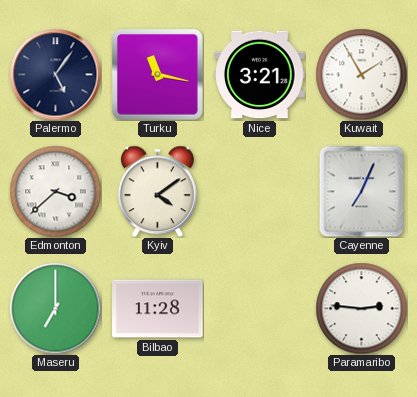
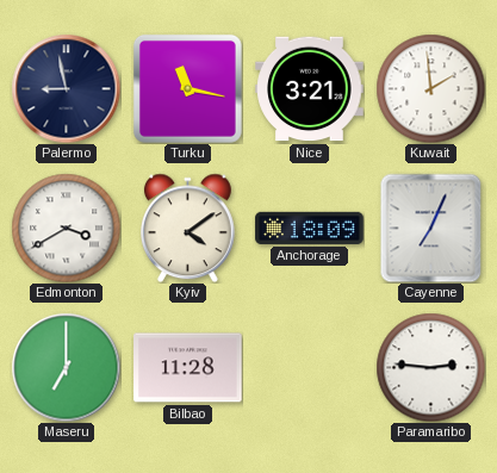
Palermo: 5:06 -> 8:58
Kuwait: 1:55 -> 1:59
Edmonton: 3:38 -> 3:40
Anchorage: none -> 18:09
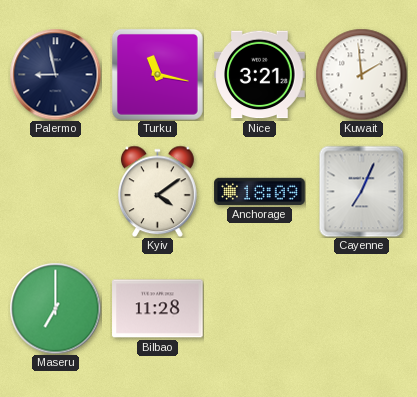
Edmonton: 3:40 -> none
Paramaribo: 2:46 -> none
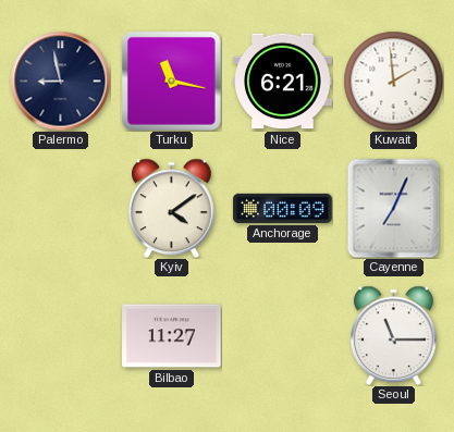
Nice: 3:21 -> 6:21
Anchorage: 18:09 -> 00:09
Maseru: 7:00 -> none
Bilbao: 11:28 -> 11:27
Seoul: none -> 11:15
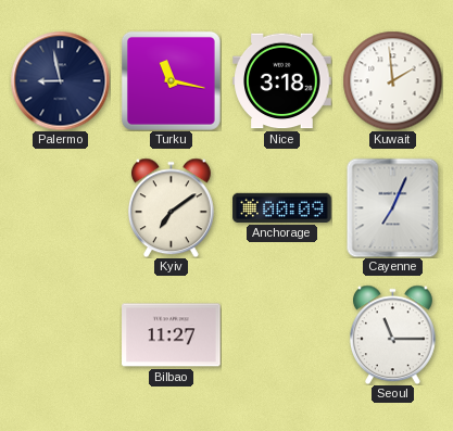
Nice: 6:21 -> 3:18
Kyiv: 4:09 -> 7:09
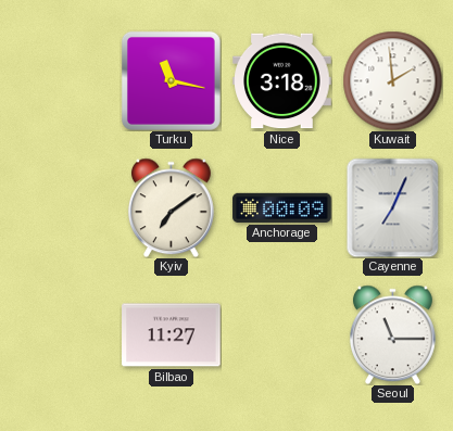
Palermo: 8:58 -> none
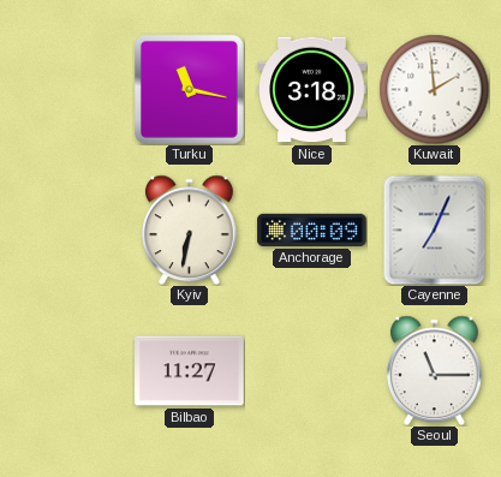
Kyiv: 7:09 -> 6:32
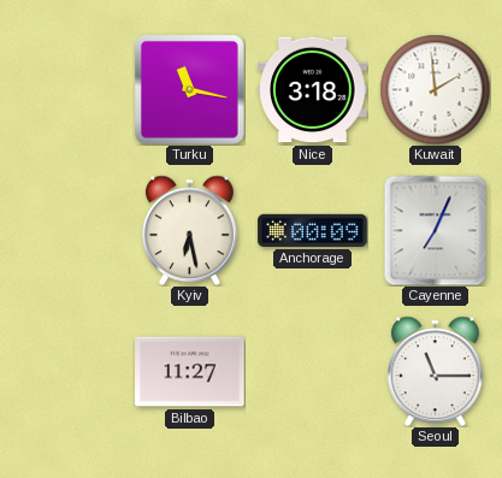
Kyiv: 6:32 -> 6:28
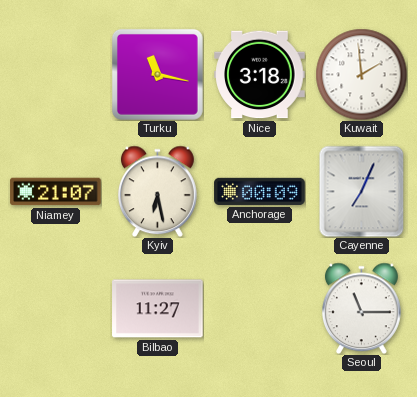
Niamey: none -> 21:07
